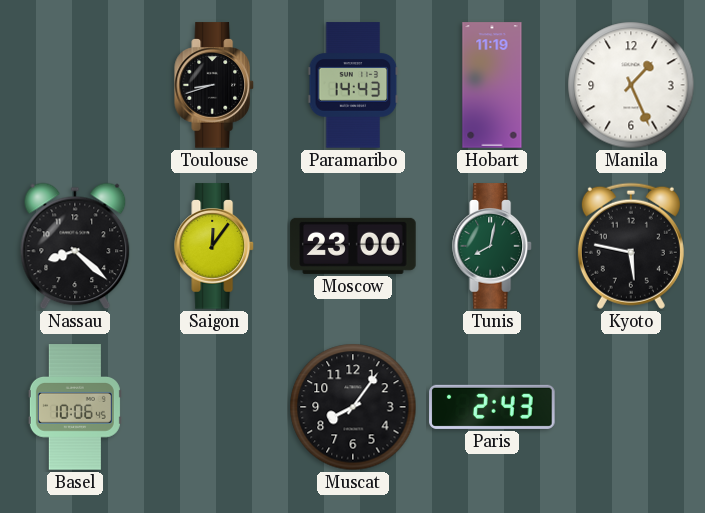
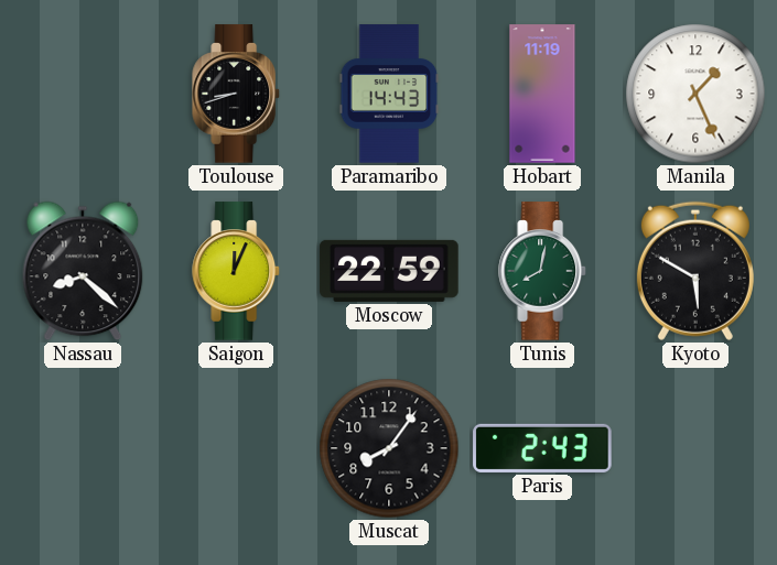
Saigon: 12:06 -> 12:04
Moscow: 23:00 -> 22:59
Kyoto: 5:47 -> 5:50
Basel: 10:06 -> none
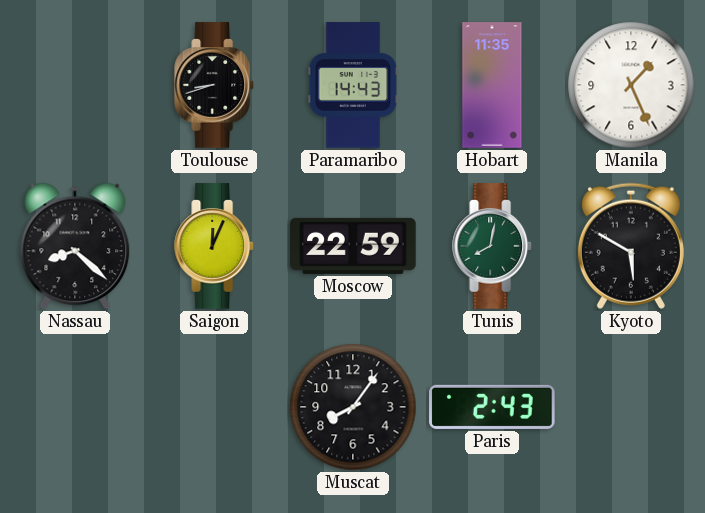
Hobart: 11:19 -> 11:35
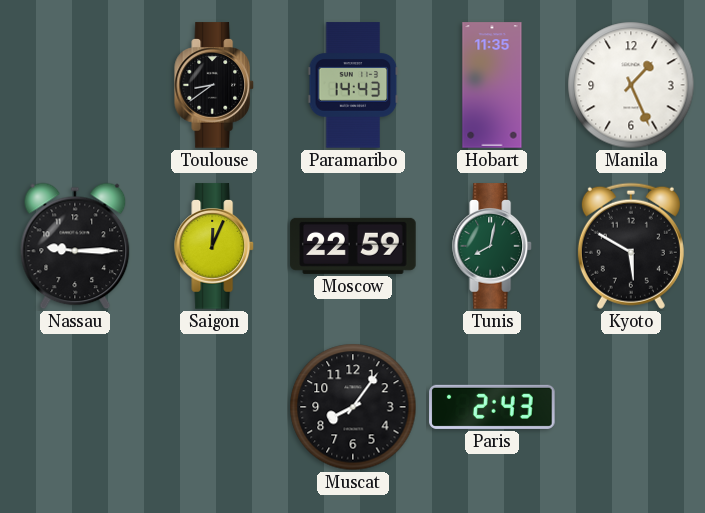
Toulouse: 8:42 -> 8:39
Nassau: 8:22 -> 9:15
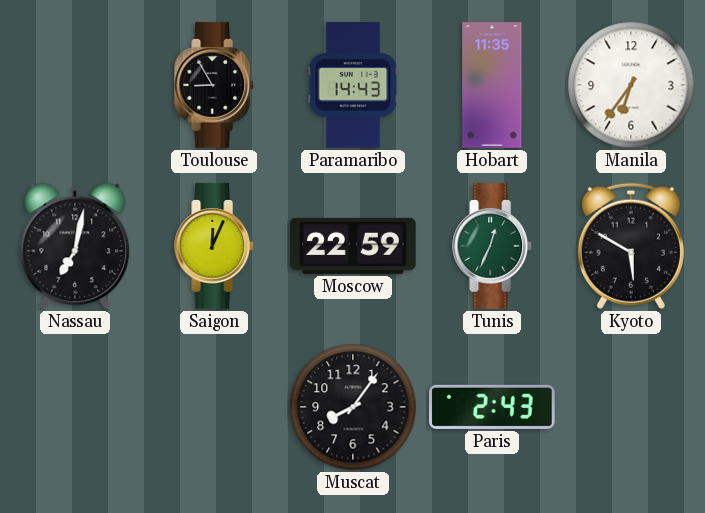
Toulouse: 8:39 -> 8:55
Manila: 1:26 -> 6:36
Nassau: 9:15 -> 7:02
Tunis: 8:02 -> 12:34
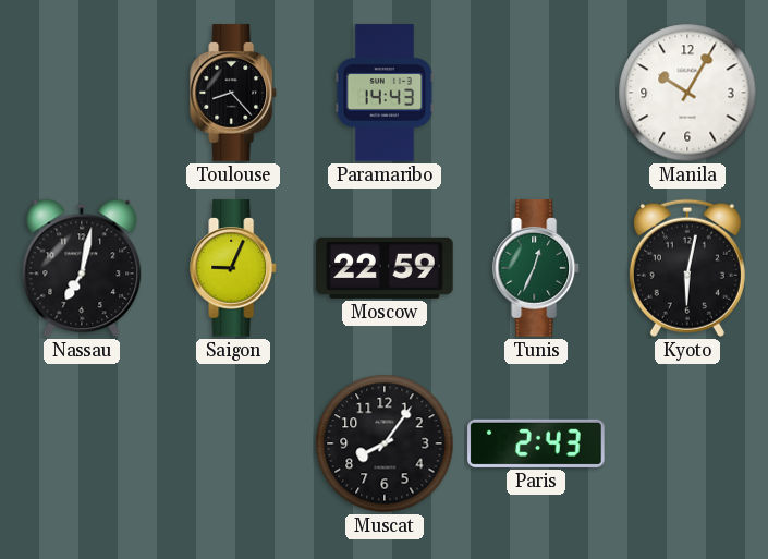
Toulouse: 8:55 -> 8:23
Hobart: 11:35 -> none
Manila: 6:36 -> 10:05
Saigon: 12:04 -> 9:04
Kyoto: 5:50 -> 6:02
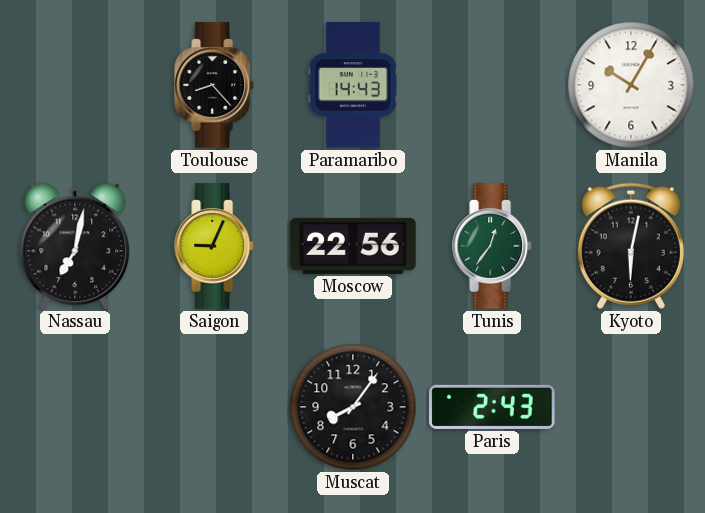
Moscow: 22:59 -> 22:56
Tunis: 12:34 -> 12:36
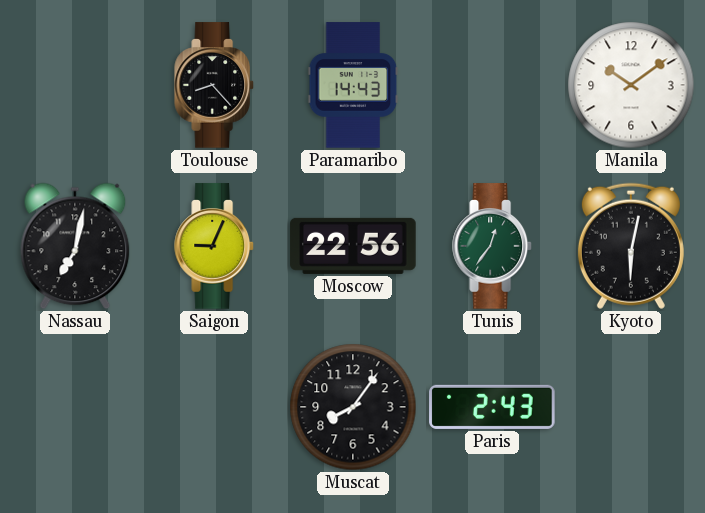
Manila: 10:05 -> 10:09
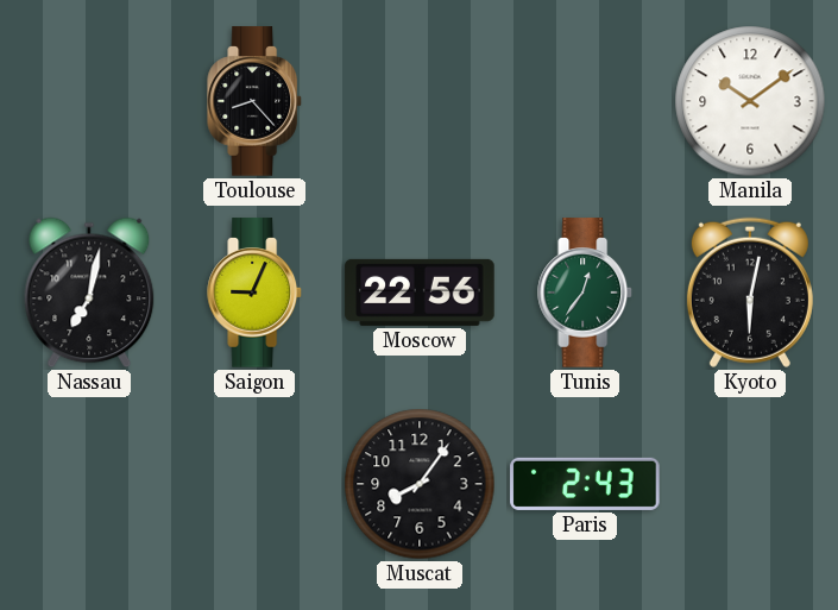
Paramaribo: 14:43 -> none
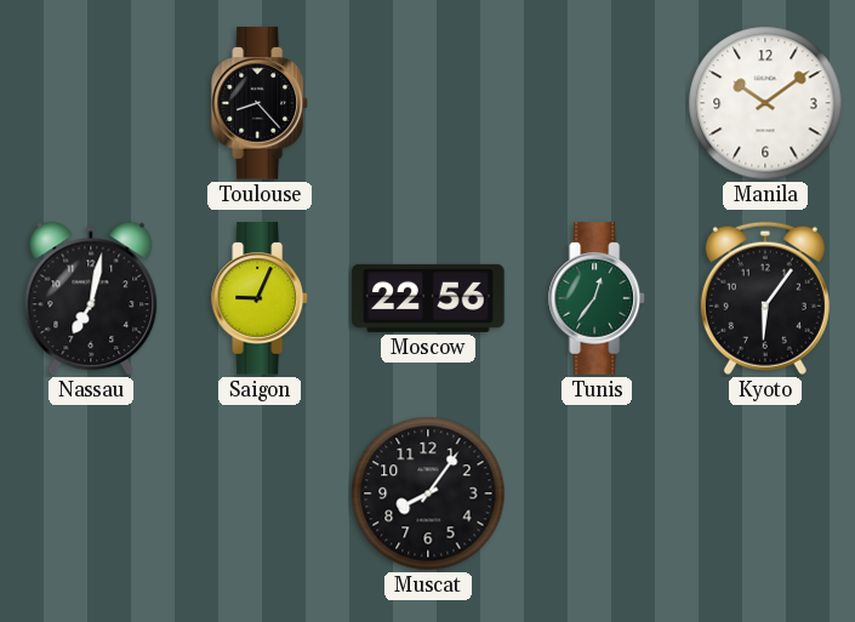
Kyoto: 6:02 -> 6:06
Paris: 2:43 -> none
